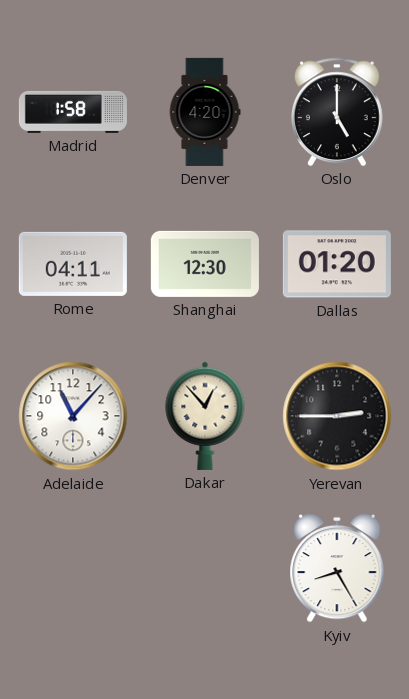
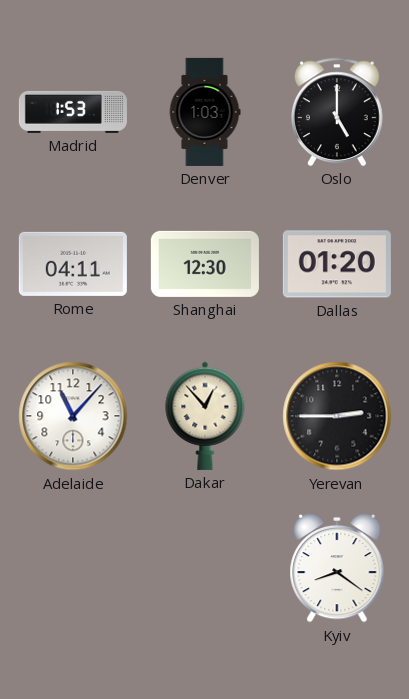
Madrid: 1:58 -> 1:53
Denver: 4:20 -> 1:03
Kyiv: 8:25 -> 8:21
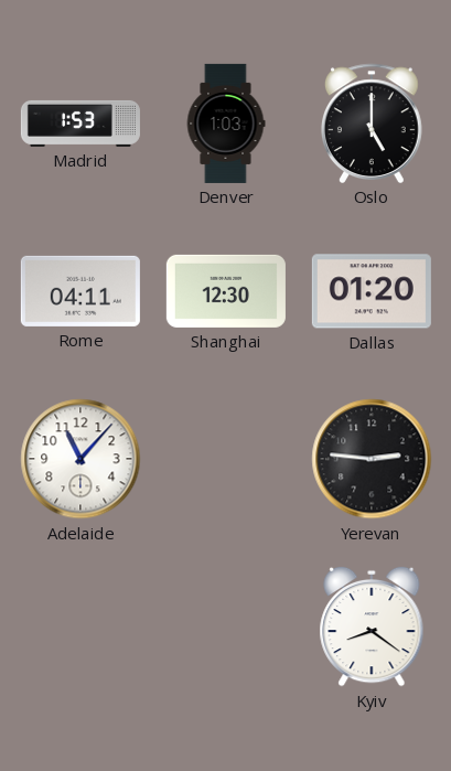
Dakar: 12:53 -> none
Yerevan: 2:45 -> 2:46
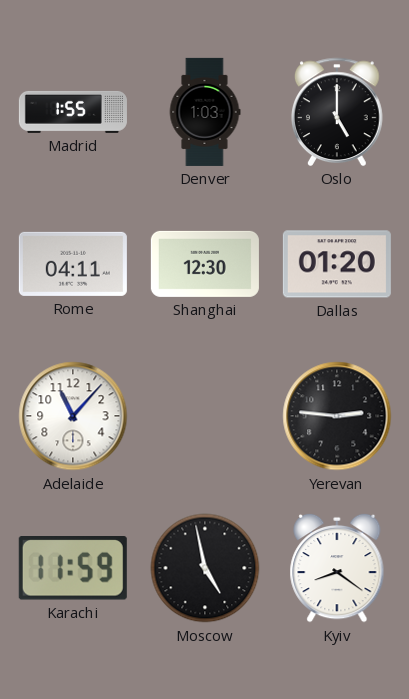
Madrid: 1:53 -> 1:55
Karachi: none -> 11:59
Moscow: none -> 4:58
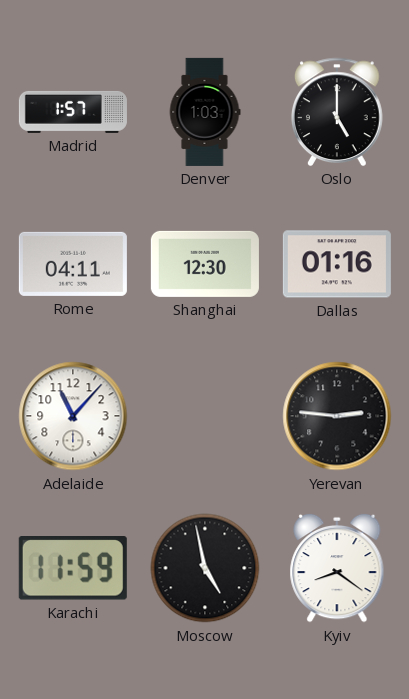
Madrid: 1:55 -> 1:57
Dallas: 01:20 -> 01:16
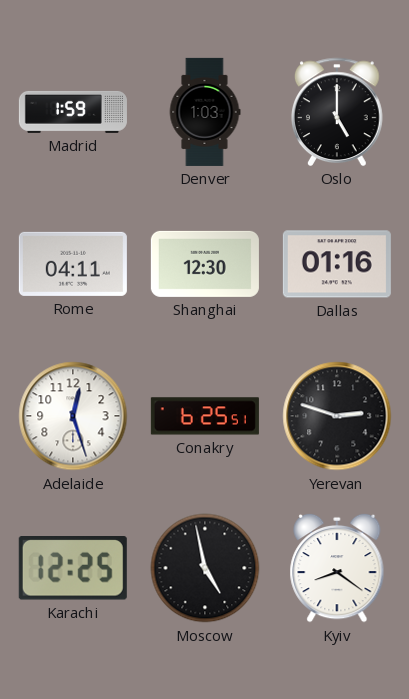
Madrid: 1:57 -> 1:59
Adelaide: 11:07 -> 12:27
Conakry: none -> 6:25
Yerevan: 2:46 -> 2:48
Karachi: 11:59 -> 12:25
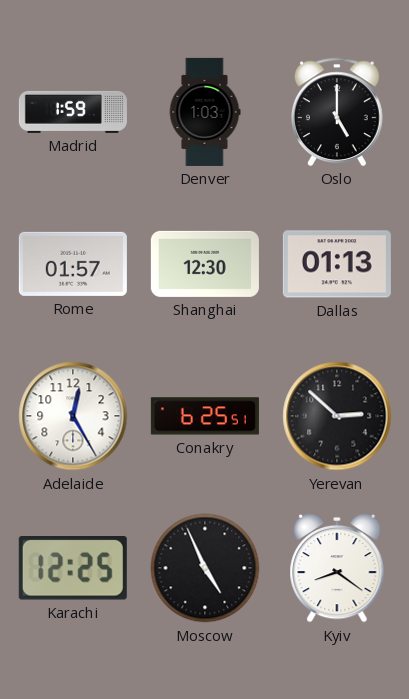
Rome: 04:11 -> 01:57
Dallas: 01:16 -> 01:13
Adelaide: 12:27 -> 12:25
Yerevan: 2:48 -> 2:52
Moscow: 4:58 -> 4:56
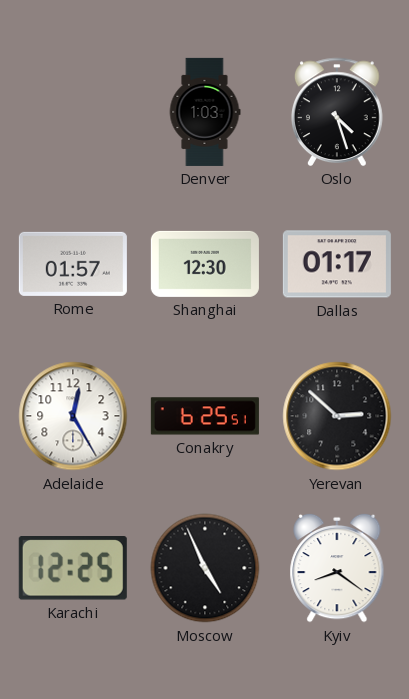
Madrid: 1:59 -> none
Oslo: 5:00 -> 4:27
Dallas: 01:13 -> 01:17
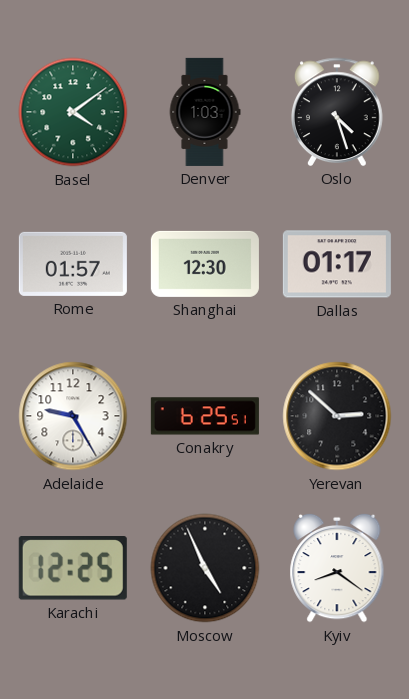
Basel: none -> 4:09
Adelaide: 12:25 -> 9:25
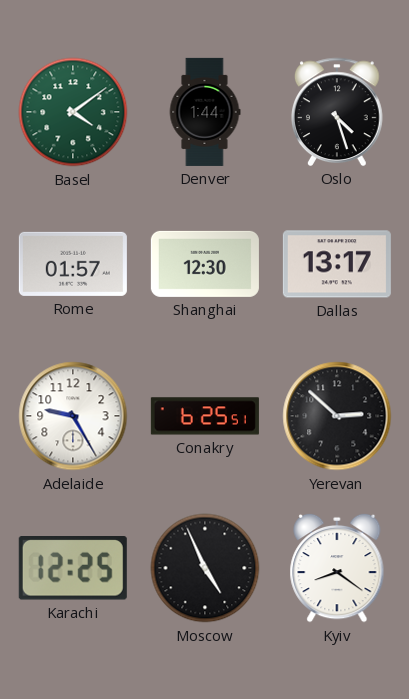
Denver: 1:03 -> 1:44
Dallas: 01:17 -> 13:17
